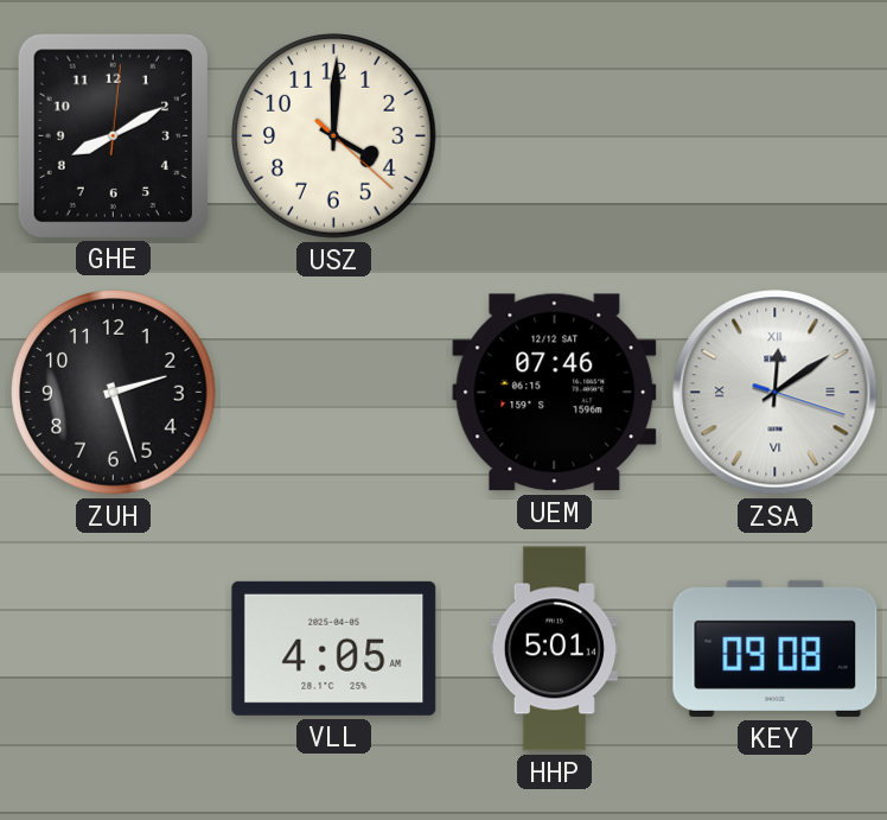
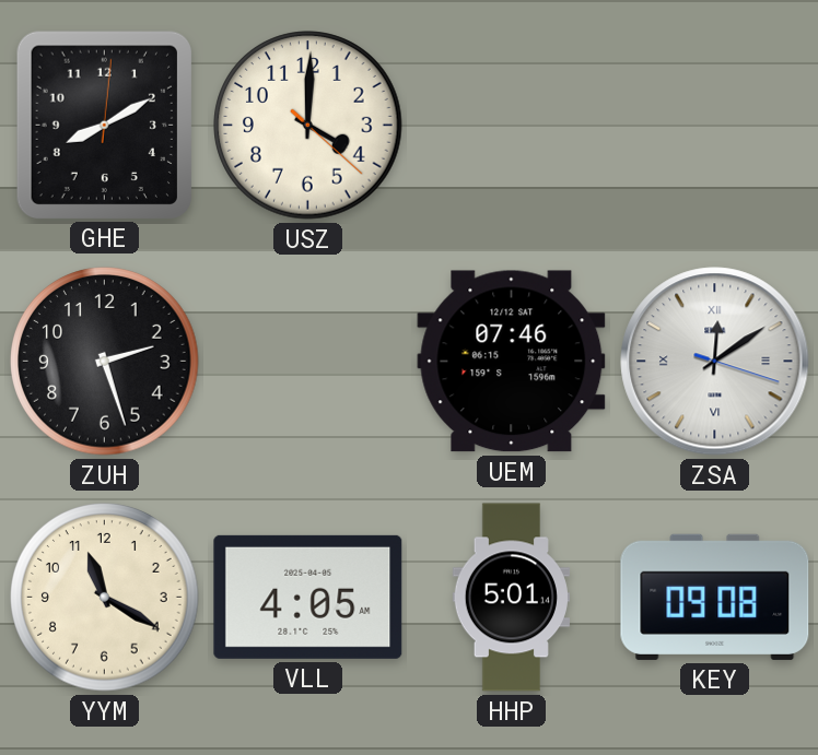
YYM: none -> 11:20
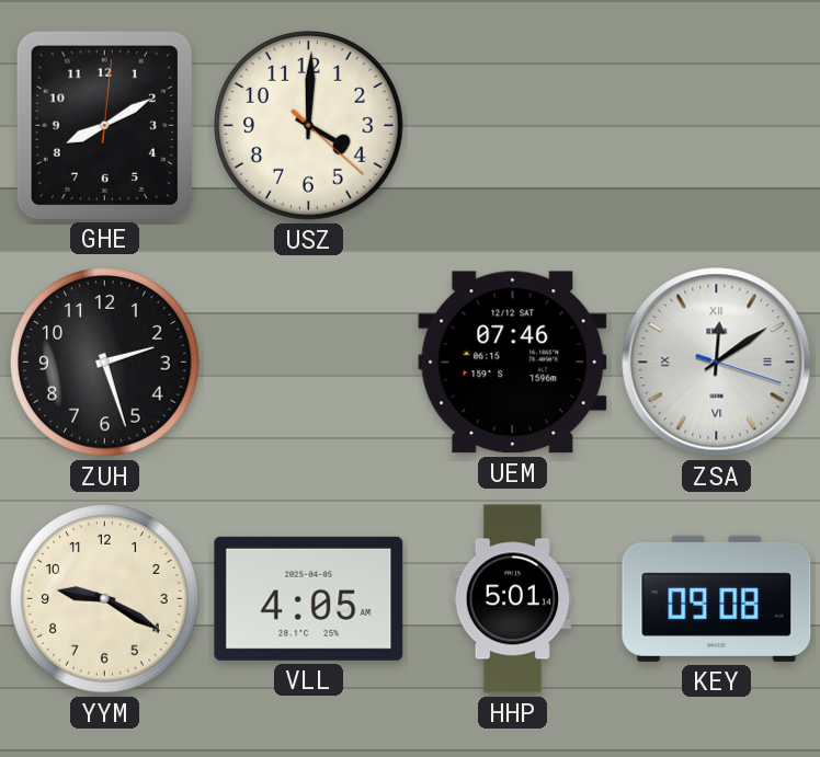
YYM: 11:20 -> 9:20
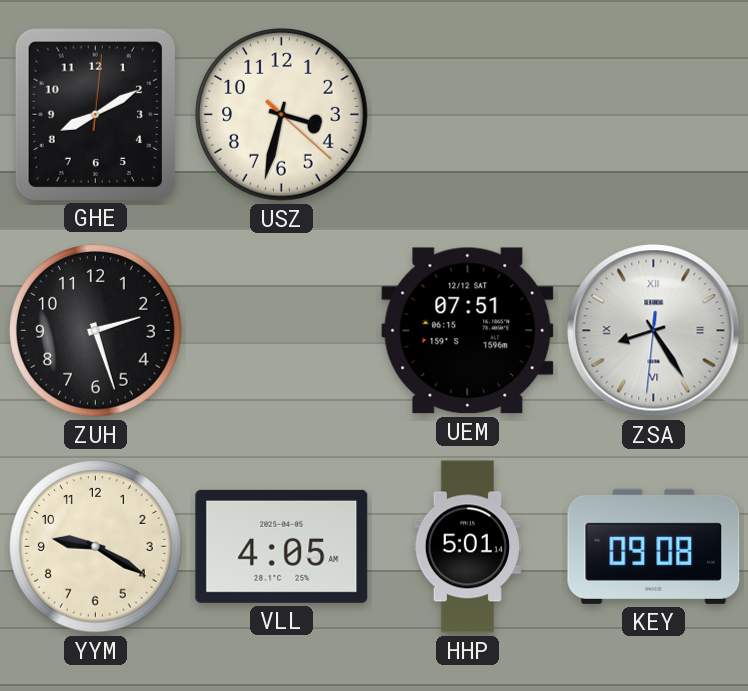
USZ: 4:00 -> 3:32
UEM: 07:46 -> 07:51
ZSA: 12:09 -> 8:24
